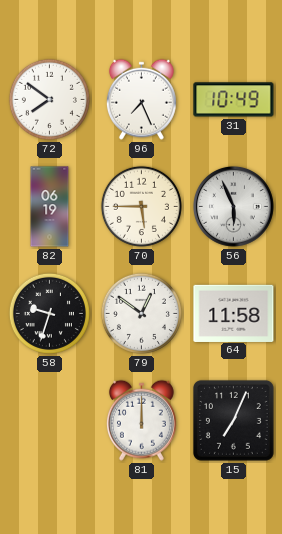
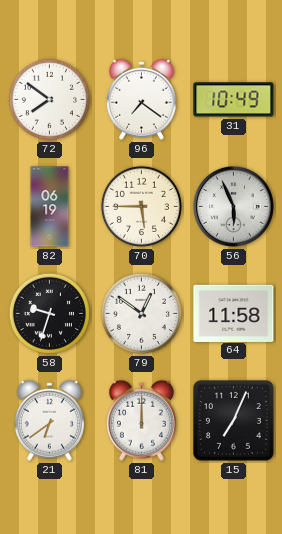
96: 7:26 -> 7:21
21: none -> 6:39
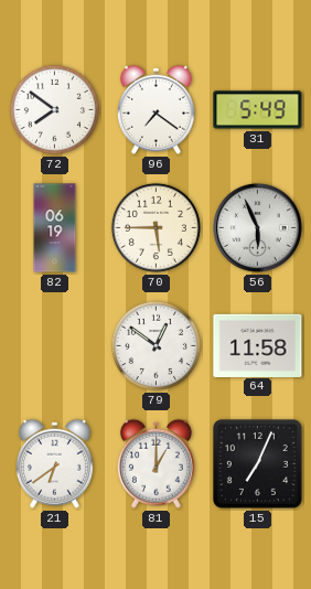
31: 10:49 -> 5:49
58: 9:33 -> none
81: 12:00 -> 1:00
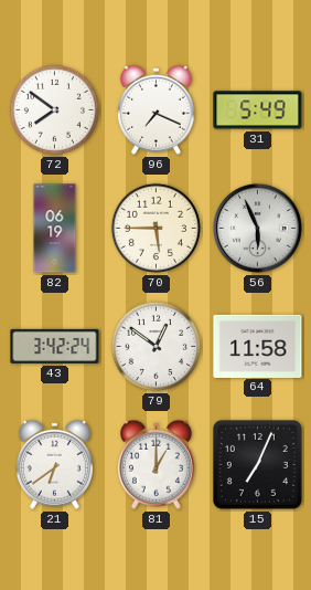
96: 7:21 -> 7:19
43: none -> 3:42
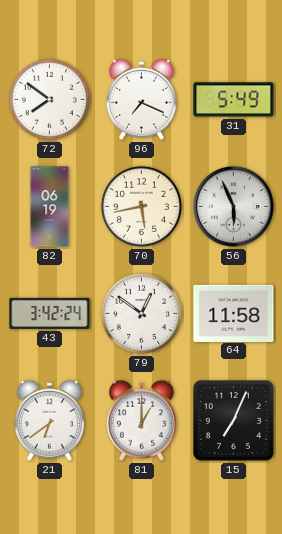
70: 5:45 -> 5:43
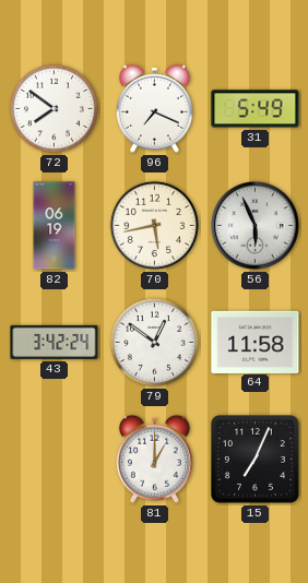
21: 6:39 -> none
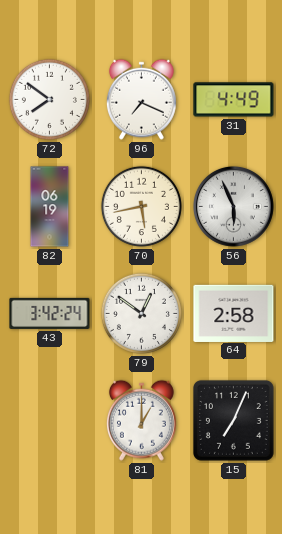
31: 5:49 -> 4:49
64: 11:58 -> 2:58
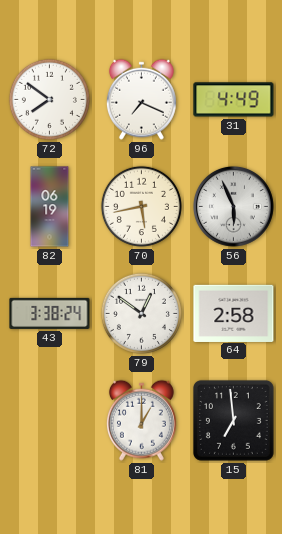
43: 3:42 -> 3:38
15: 7:04 -> 6:59
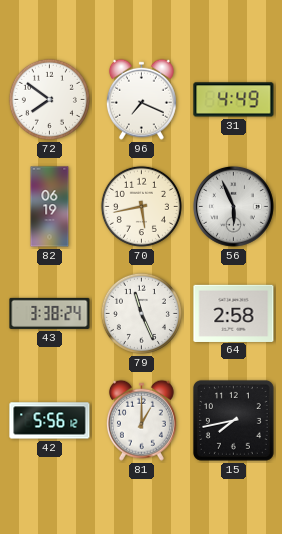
79: 12:51 -> 11:26
42: none -> 5:56
15: 6:59 -> 7:43
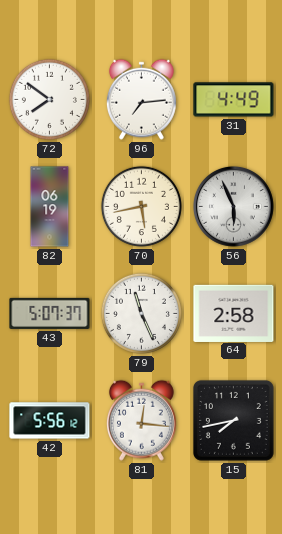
96: 7:19 -> 7:14
43: 3:38 -> 5:07
81: 1:00 -> 12:16
